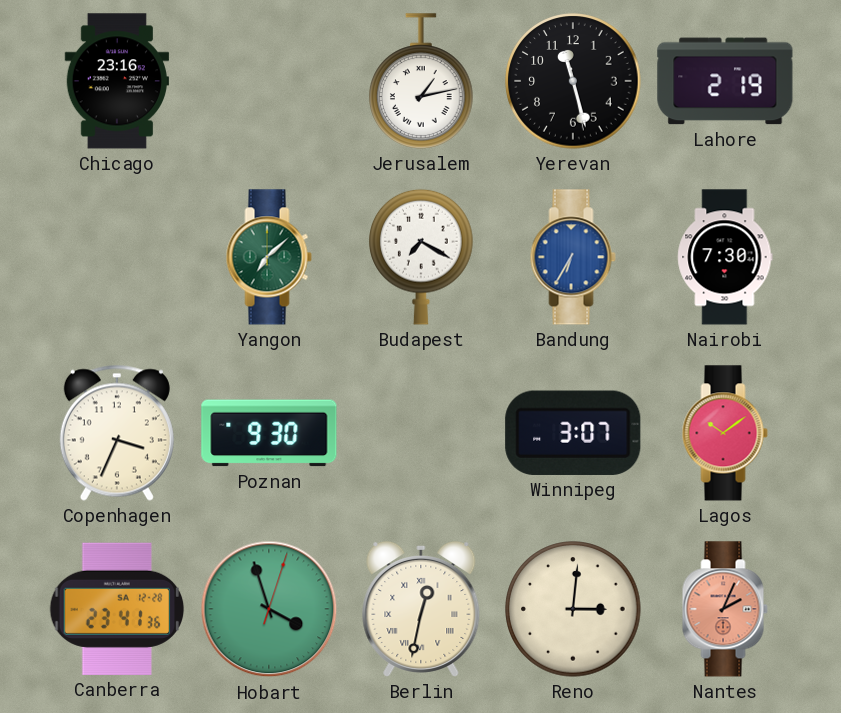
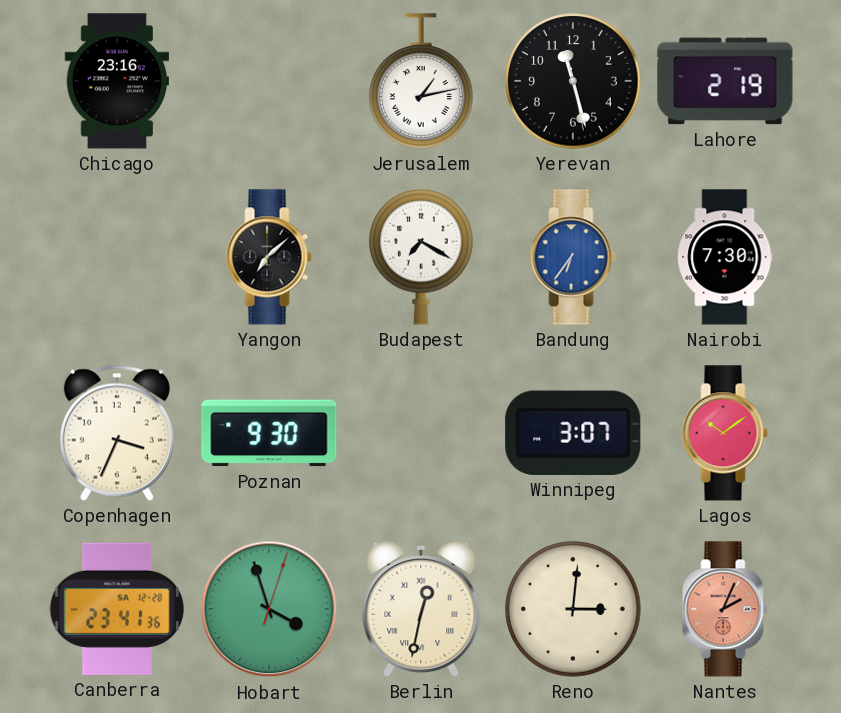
Yangon dial: green -> black
Bandung: 6:35 -> 6:36
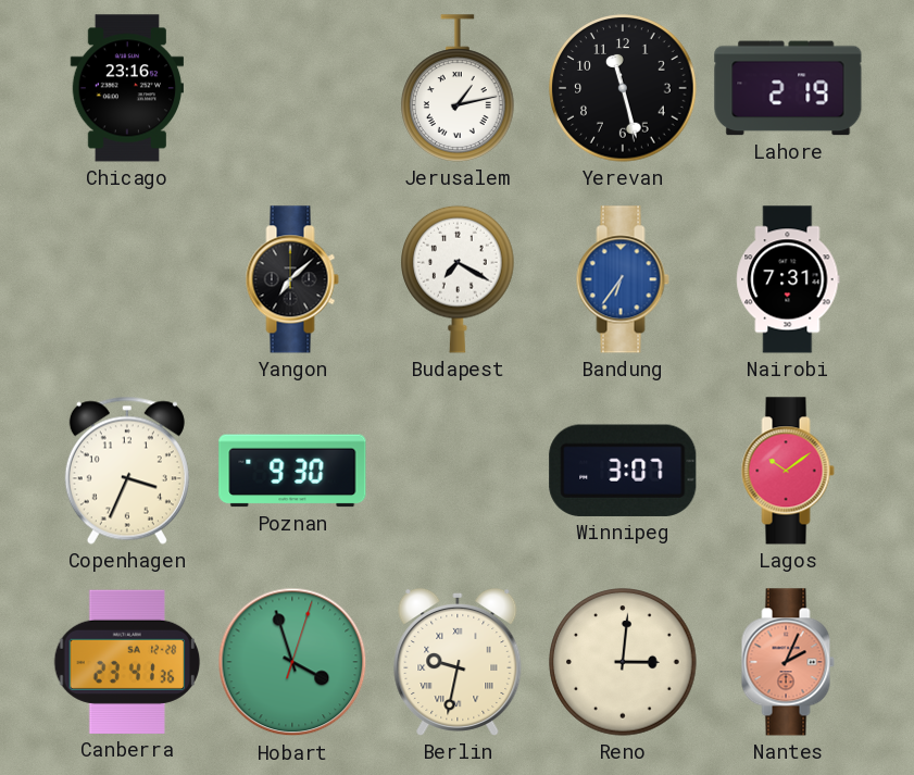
Nairobi: 7:30 -> 7:31
Berlin: 12:32 -> 9:32
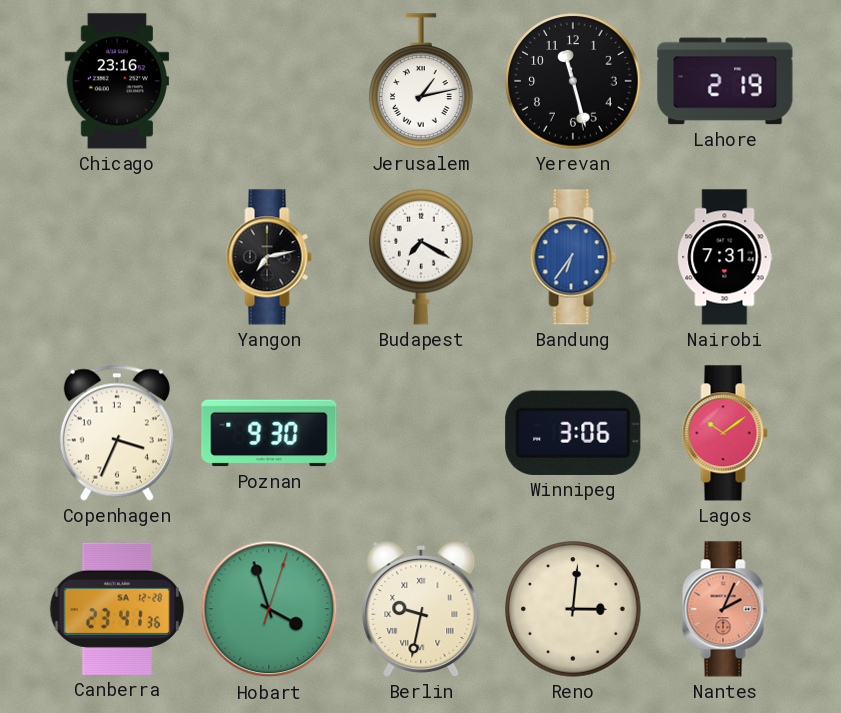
Yangon: 7:08 -> 7:13
Winnipeg: 3:07 -> 3:06
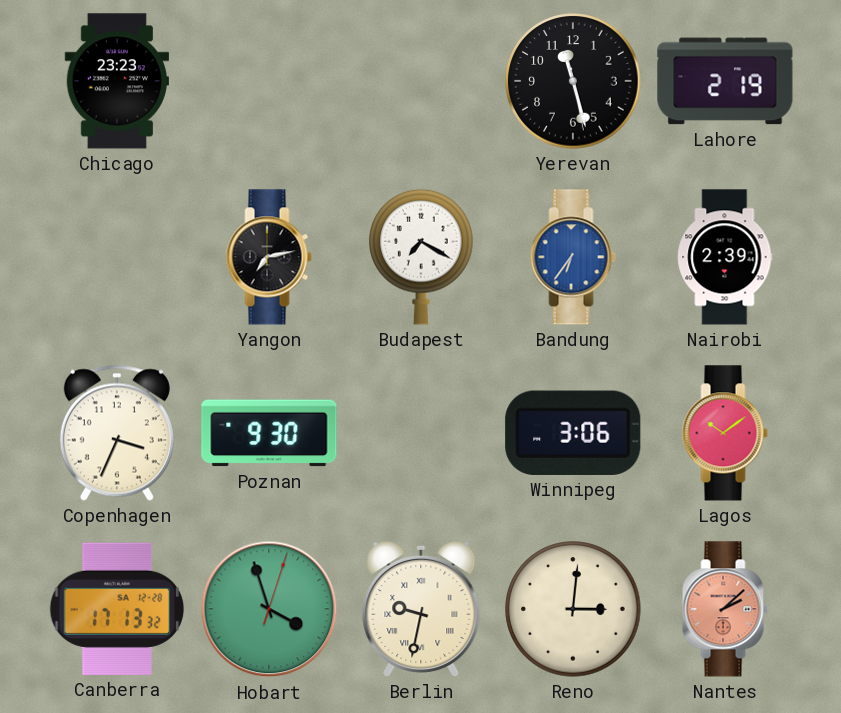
Chicago: 23:16 -> 23:23
Jerusalem: 1:13 -> none
Nairobi: 7:31 -> 2:39
Canberra: 23:41 -> 17:13
Nantes: 2:04 -> 2:08
